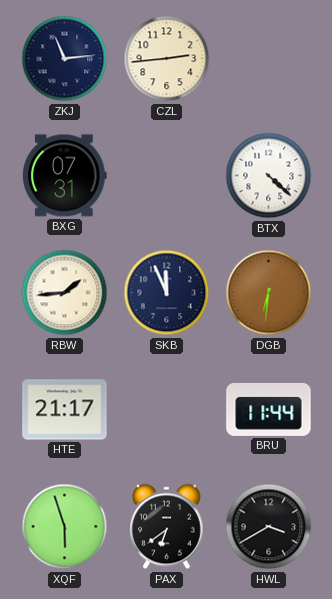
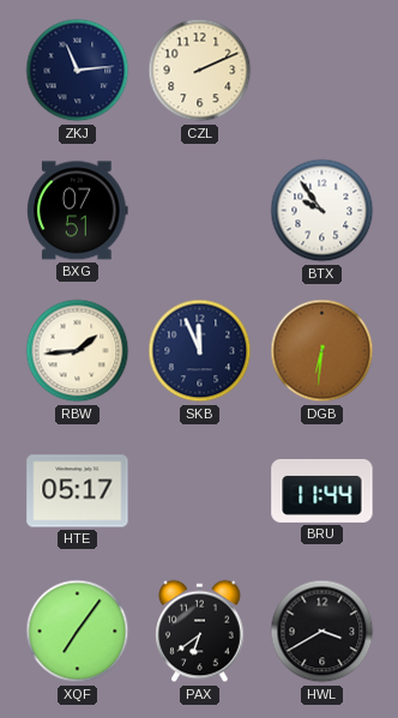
CZL: 2:44 -> 2:11
BXG: 07:31 -> 07:51
BTX: 4:22 -> 9:54
HTE: 21:17 -> 05:17
XQF: 5:57 -> 7:06
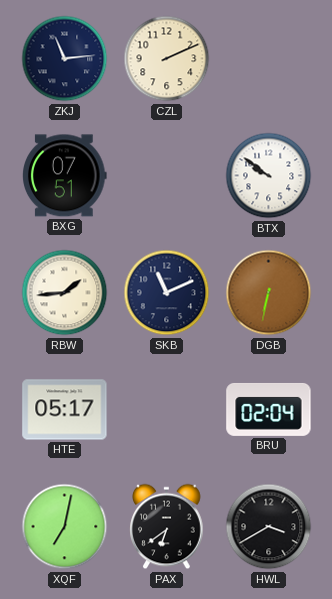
BTX: 9:54 -> 9:51
SKB: 11:56 -> 11:11
DGB: 6:31 -> 6:32
BRU: 11:44 -> 02:04
XQF: 7:06 -> 7:02
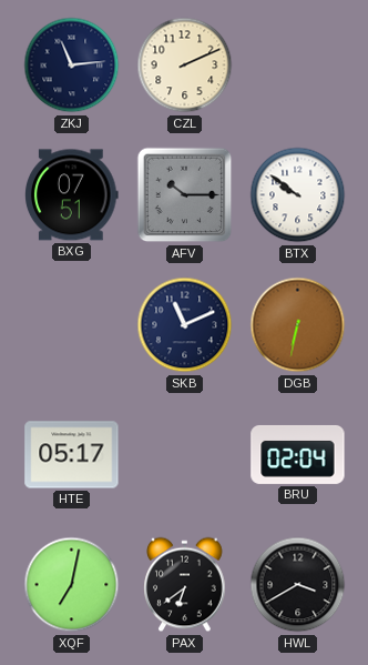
AFV: none -> 10:15
RBW: 1:44 -> none
